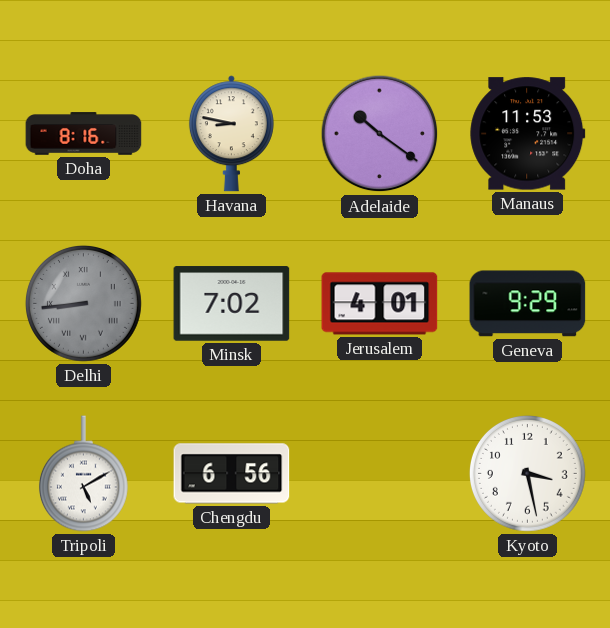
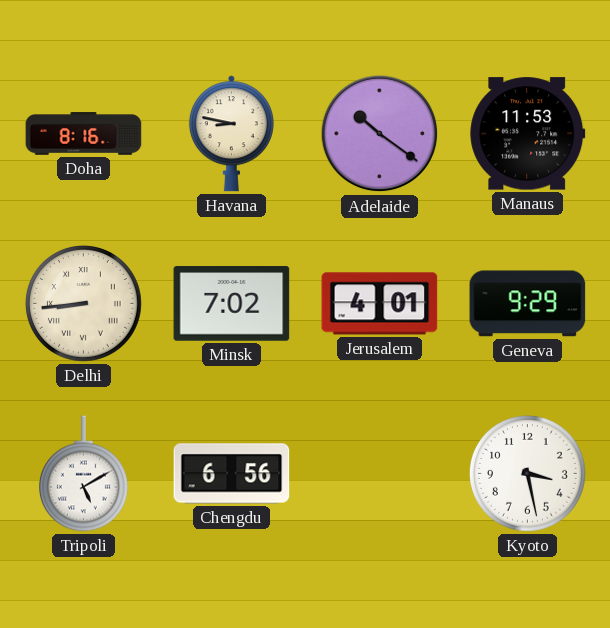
Delhi dial: grey -> cream
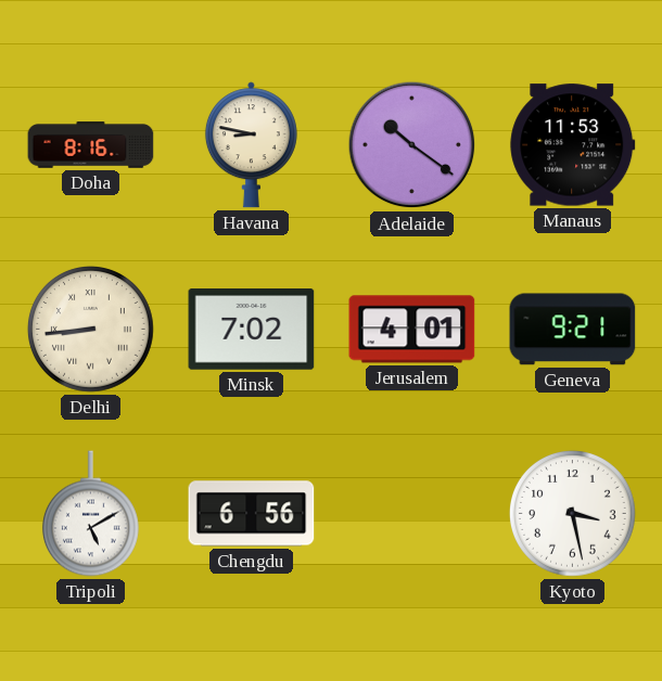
Geneva: 9:29 -> 9:21
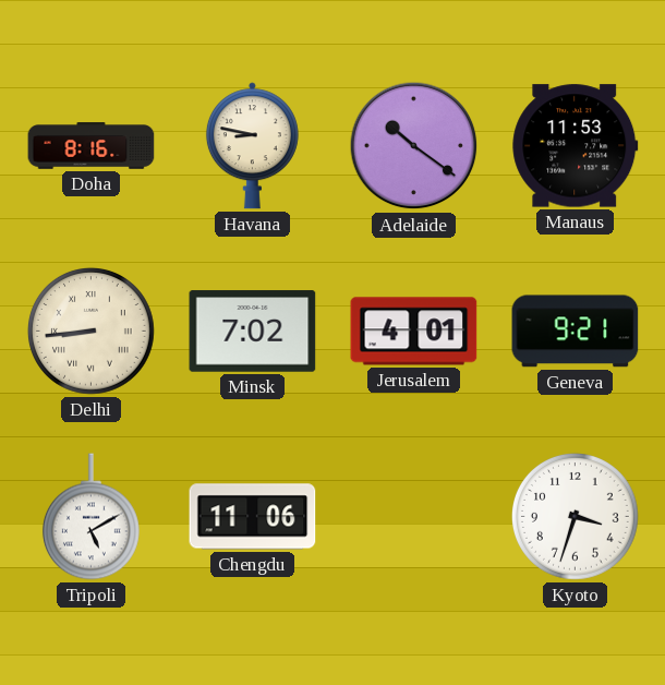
Chengdu: 6:56 -> 11:06
Kyoto: 3:28 -> 3:33
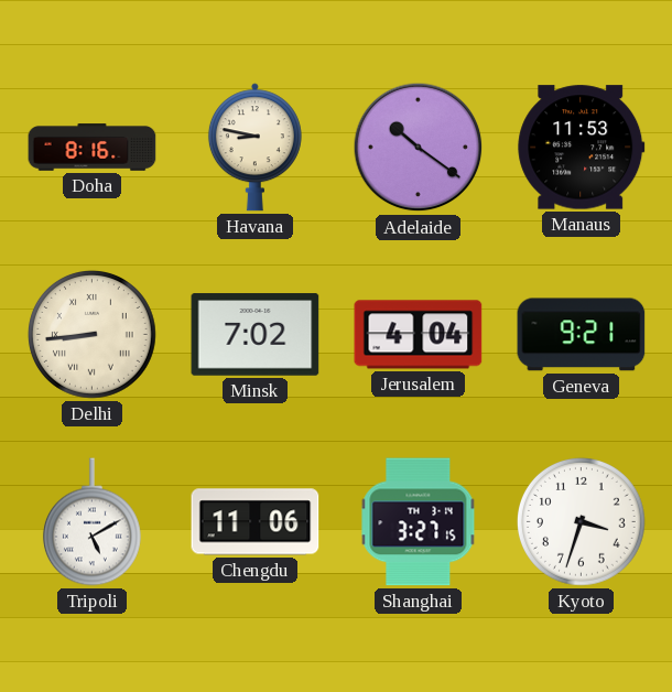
Jerusalem: 4:01 -> 4:04
Shanghai: none -> 3:27
